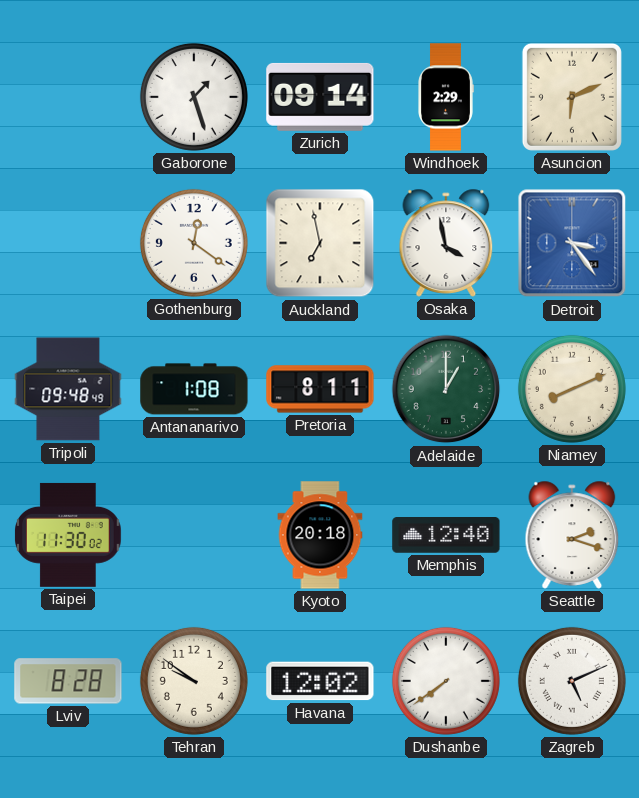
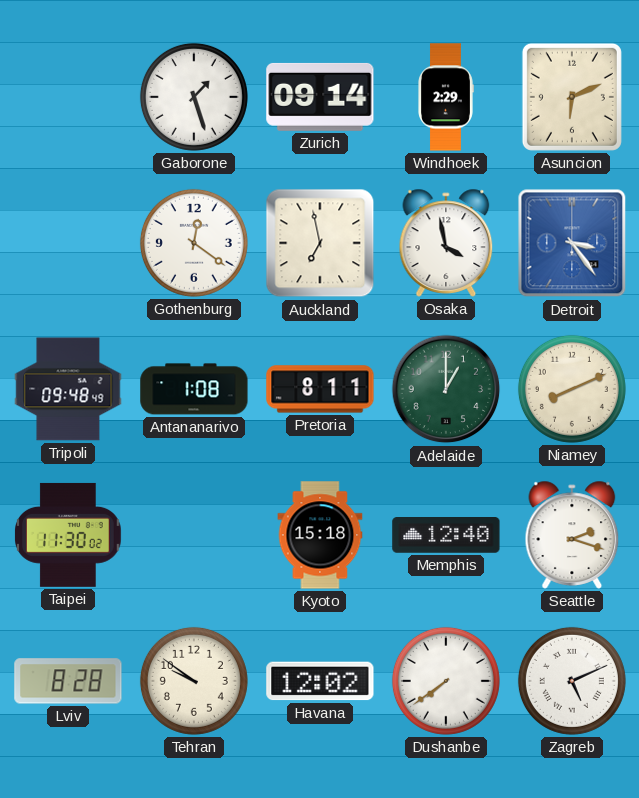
Kyoto: 20:18 -> 15:18
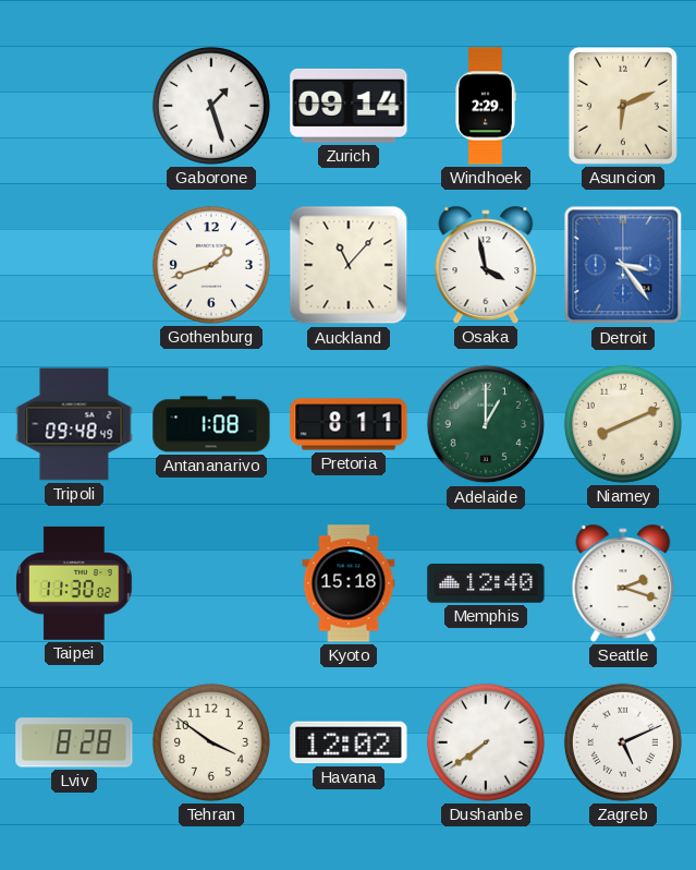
Gothenburg: 12:21 -> 1:42
Auckland: 6:58 -> 11:07
Tehran: 9:51 -> 3:51
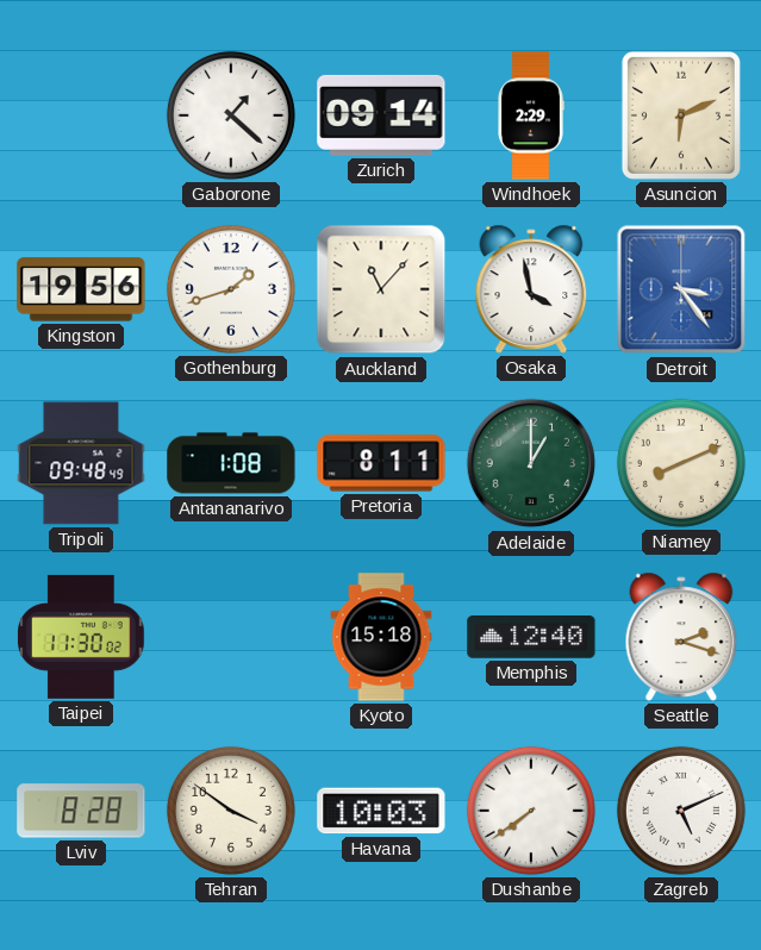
Gaborone: 1:27 -> 1:22
Kingston: none -> 19:56
Havana: 12:02 -> 10:03
